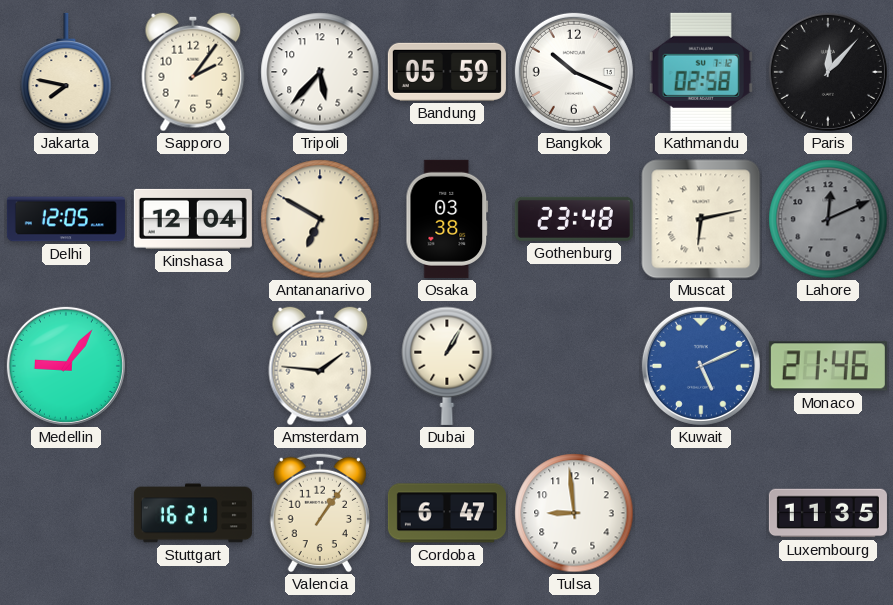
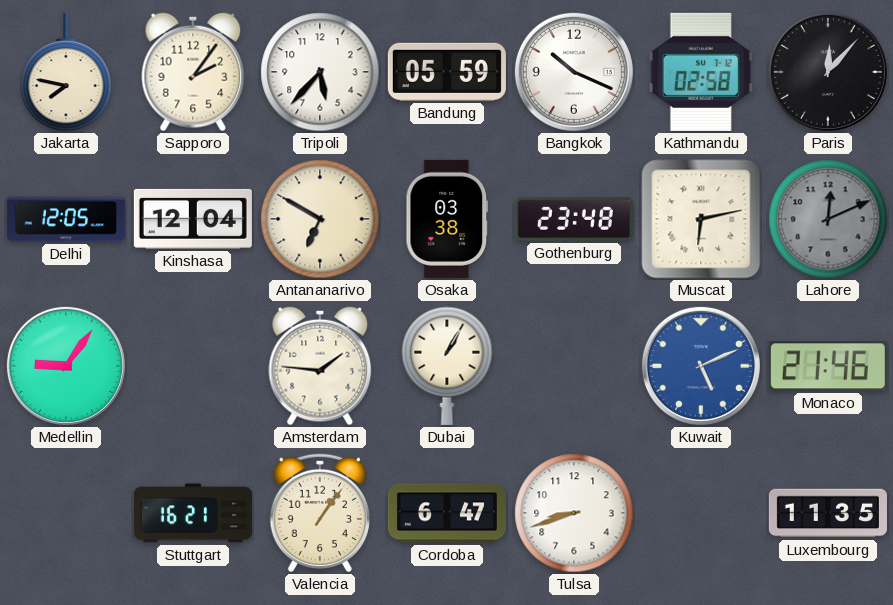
Tulsa: 8:59 -> 8:42
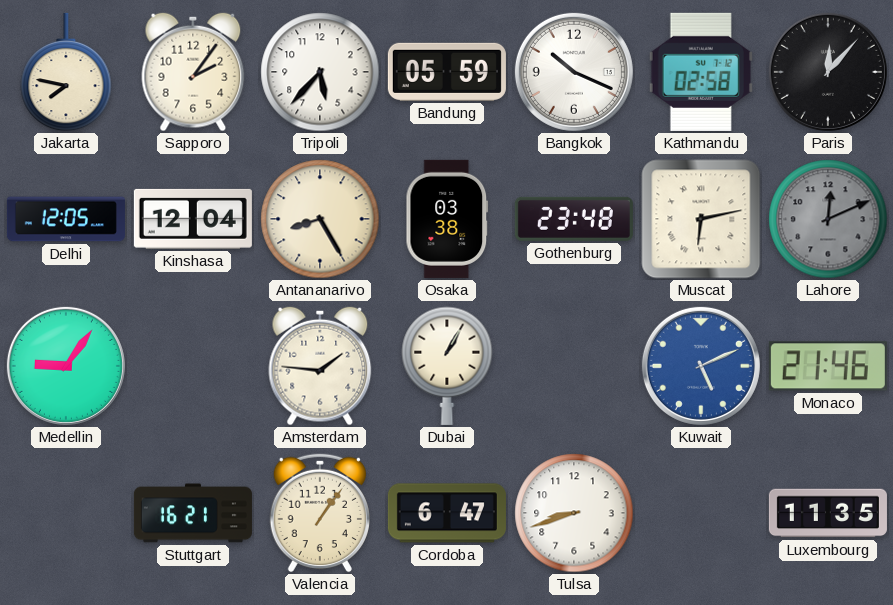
Antananarivo: 6:50 -> 8:25
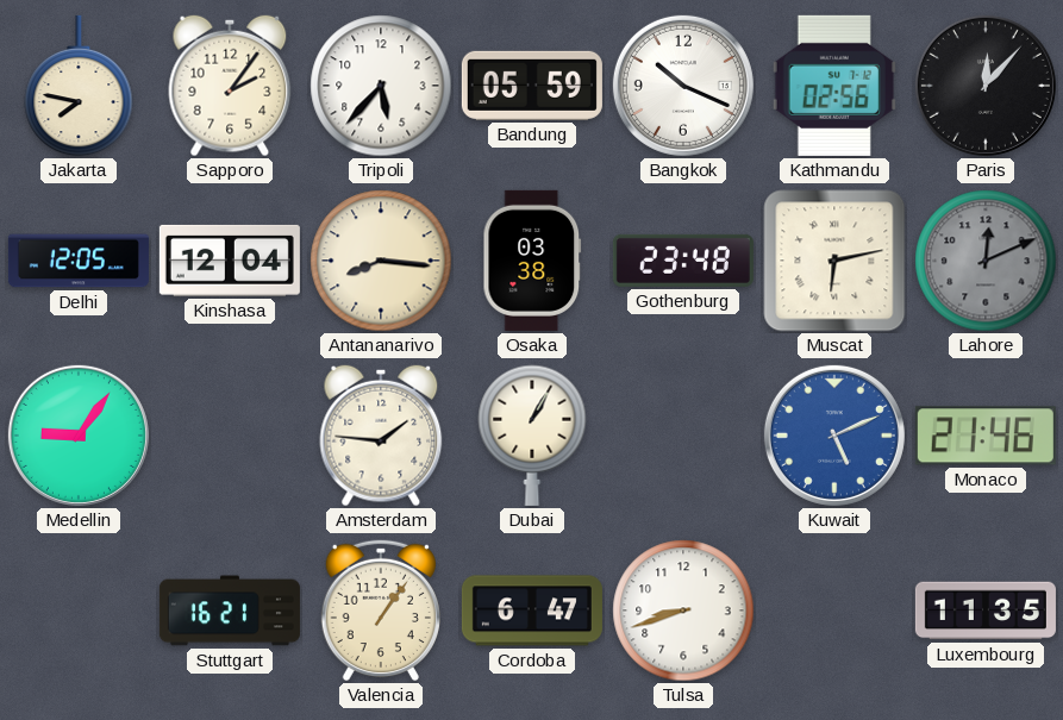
Kathmandu: 02:58 -> 02:56
Antananarivo: 8:25 -> 8:16
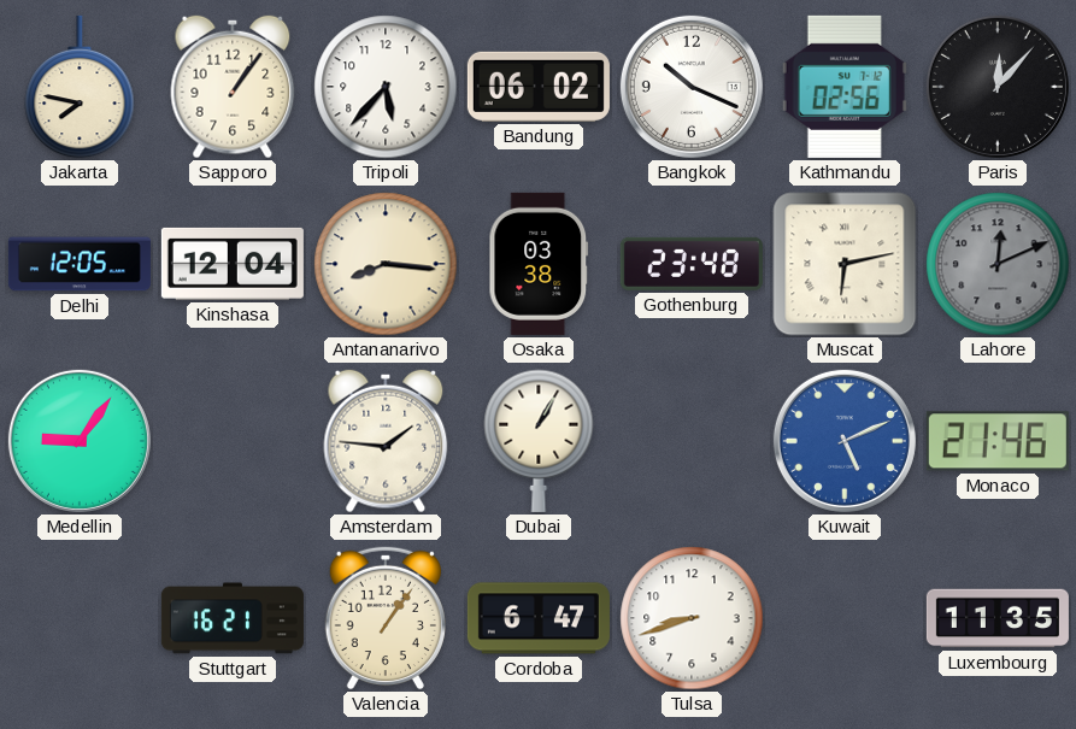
Sapporo: 2:06 -> 1:06
Bandung: 05:59 -> 06:02
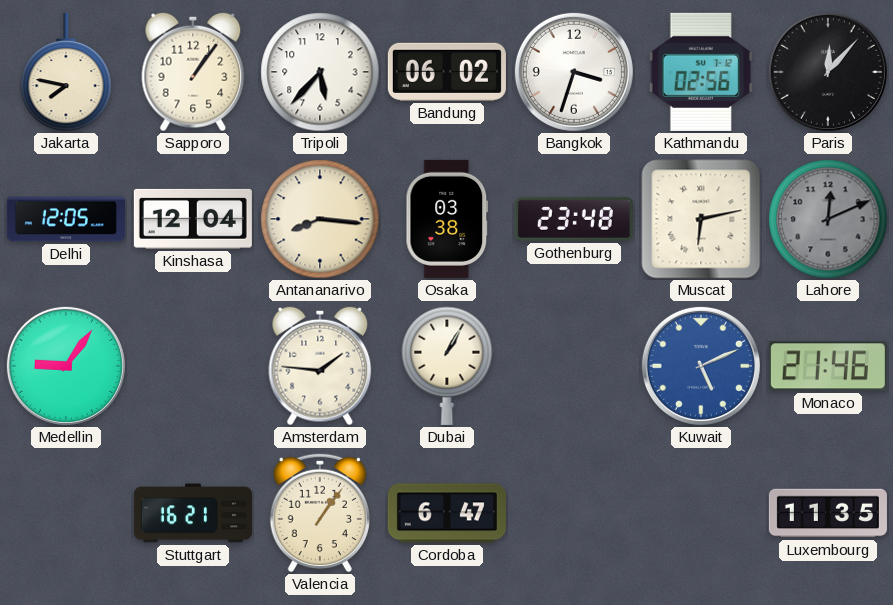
Bangkok: 10:19 -> 3:33
Tulsa: 8:42 -> none
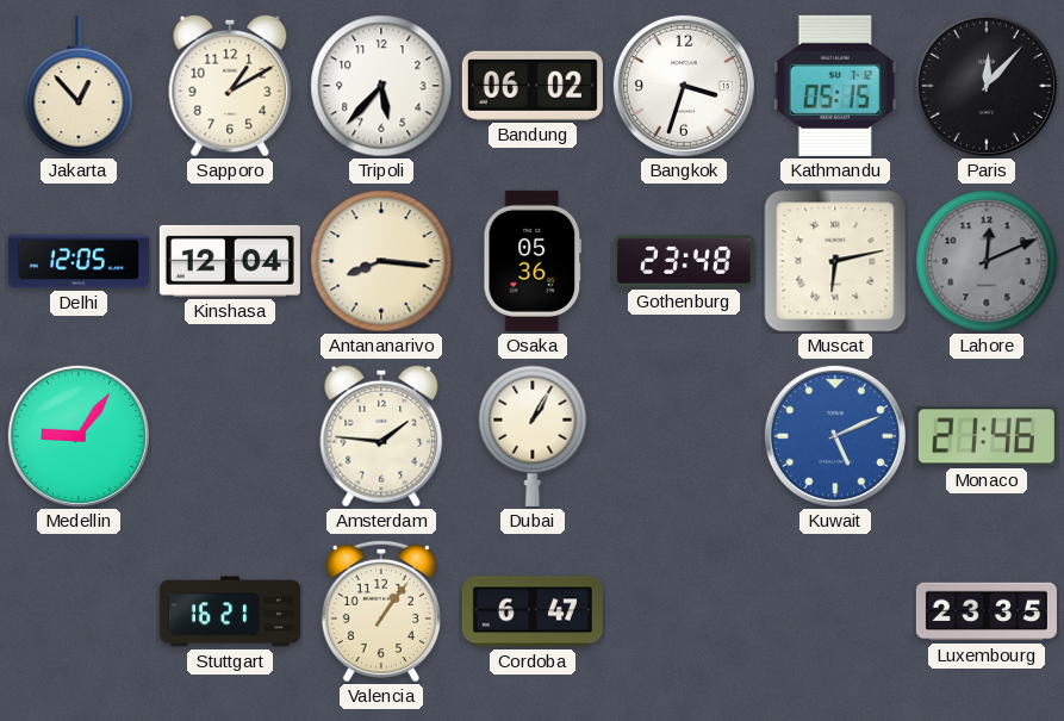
Jakarta: 7:47 -> 12:53
Sapporo: 1:06 -> 1:10
Kathmandu: 02:56 -> 05:15
Osaka: 03:38 -> 05:36
Luxembourg: 11:35 -> 23:35
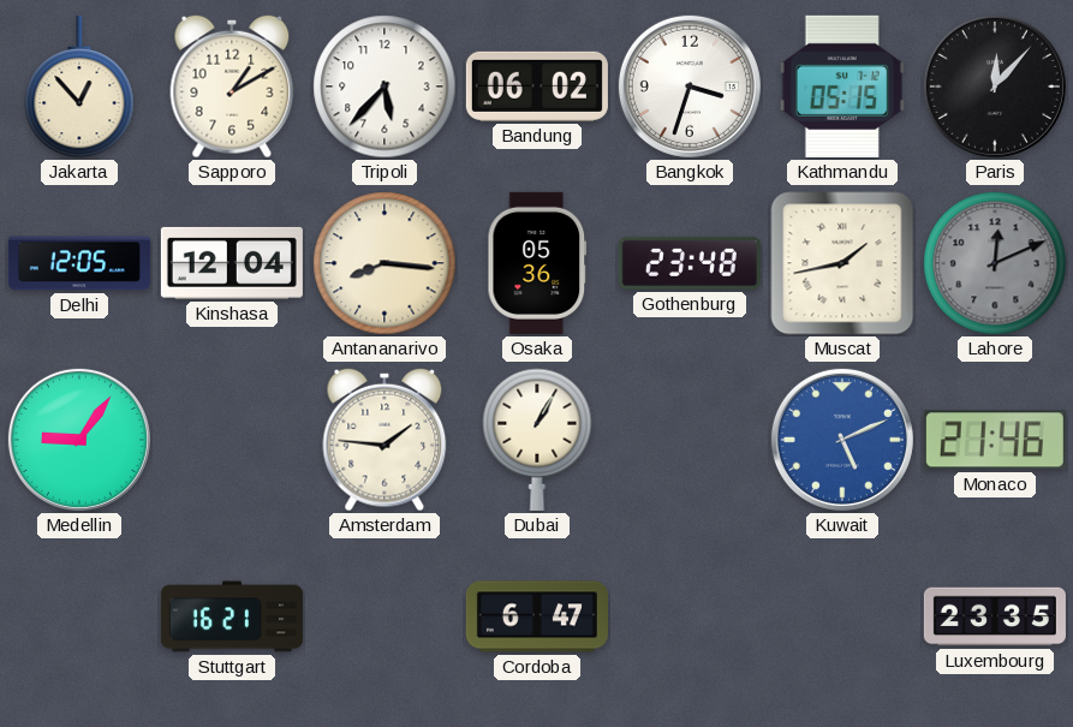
Muscat: 6:13 -> 1:43
Valencia: 1:06 -> none
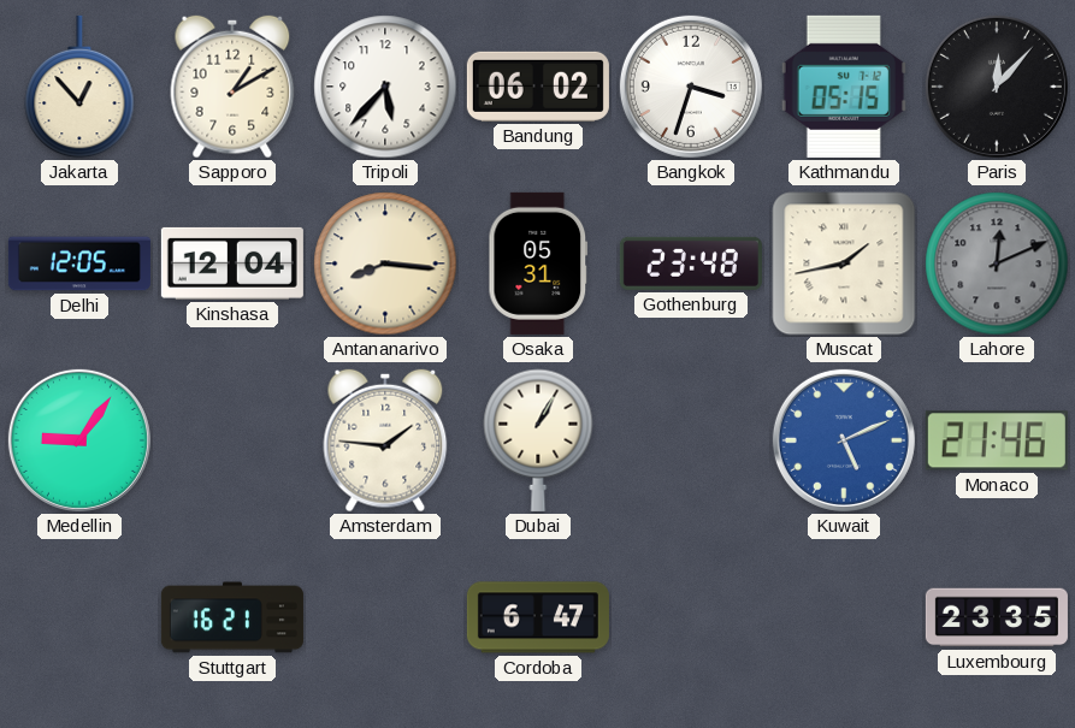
Osaka: 05:36 -> 05:31
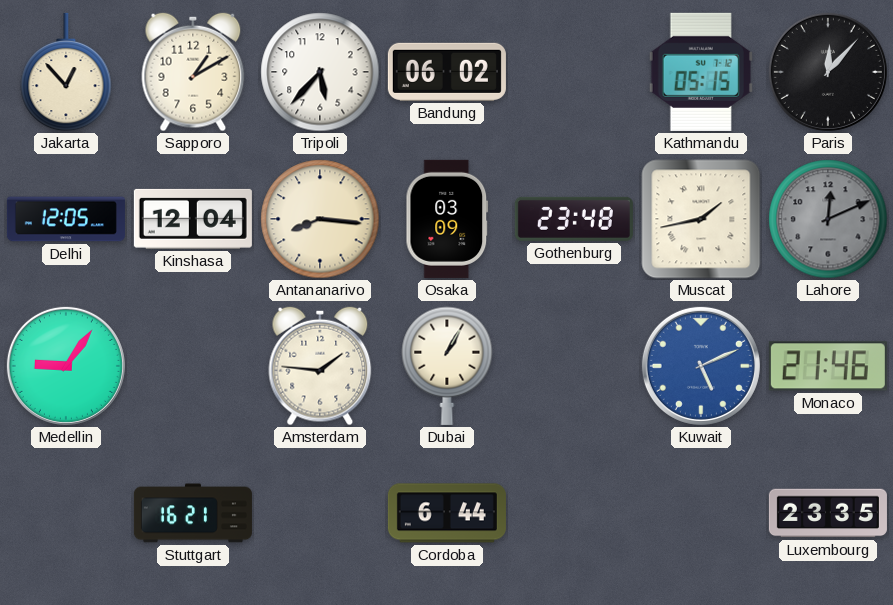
Bangkok: 3:33 -> none
Osaka: 05:31 -> 03:09
Cordoba: 6:47 -> 6:44
